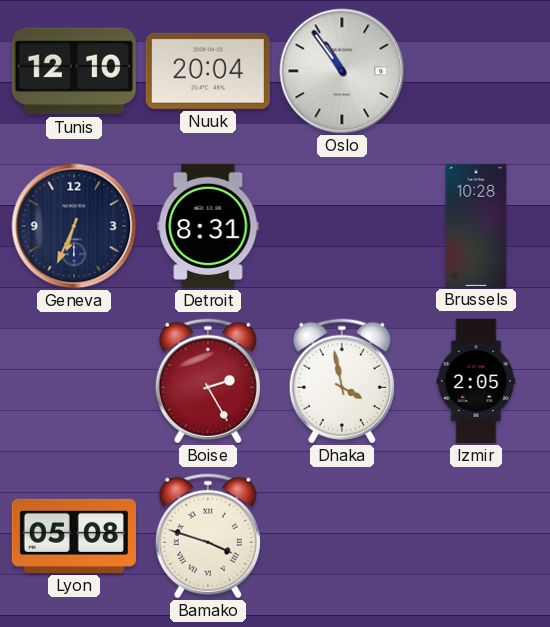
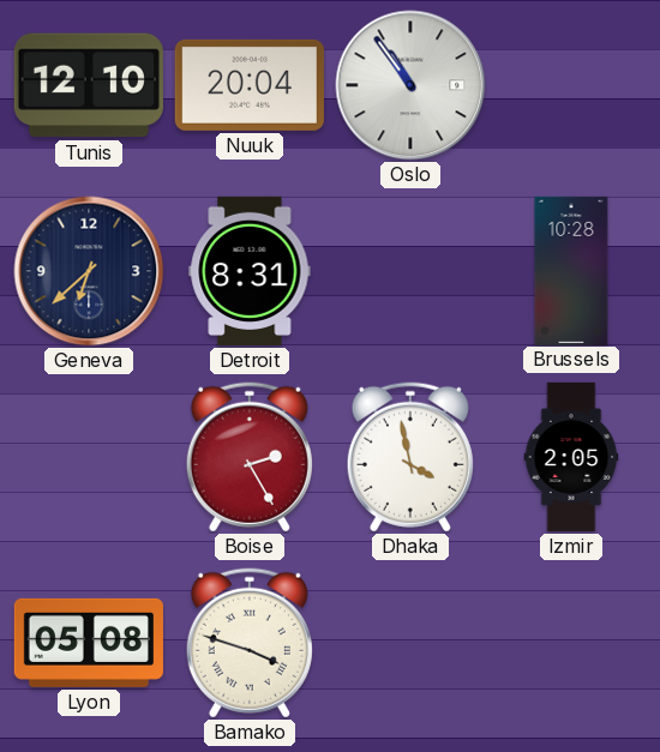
Geneva: 6:34 -> 6:38
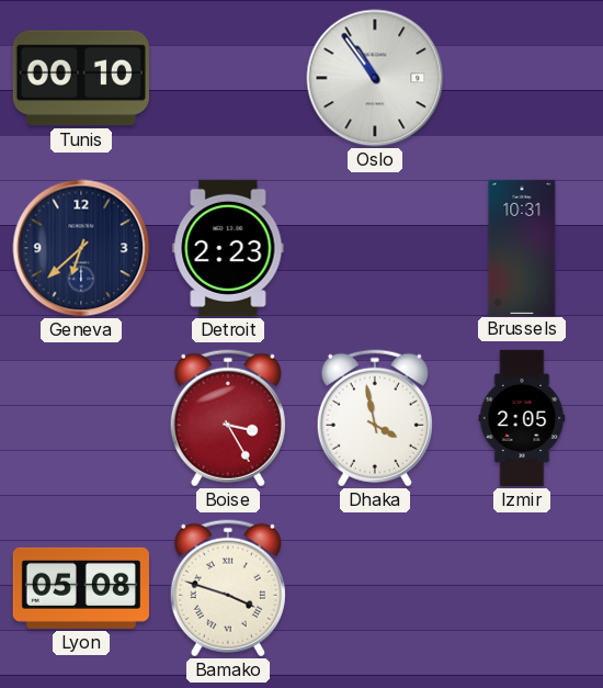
Tunis: 12:10 -> 00:10
Nuuk: 20:04 -> none
Detroit: 8:31 -> 2:23
Brussels: 10:28 -> 10:31
Boise: 2:25 -> 3:25
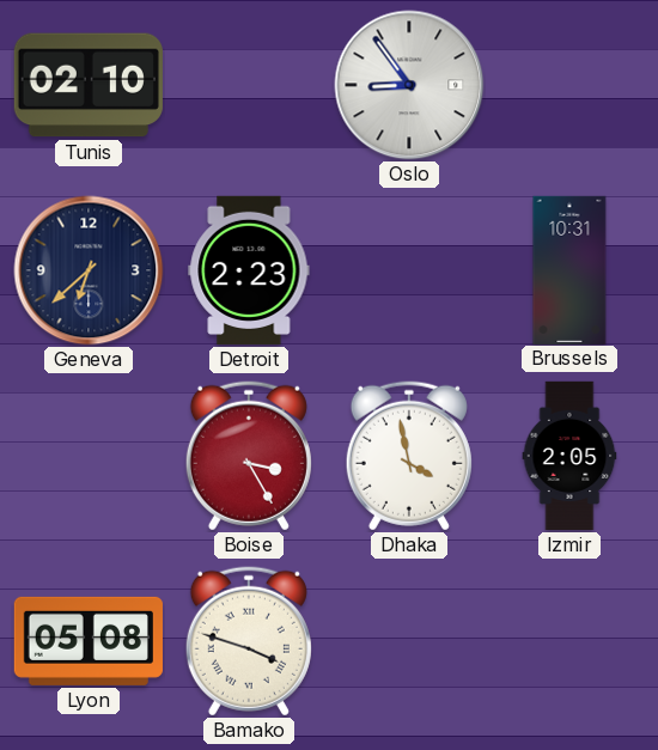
Tunis: 00:10 -> 02:10
Oslo: 10:54 -> 8:54
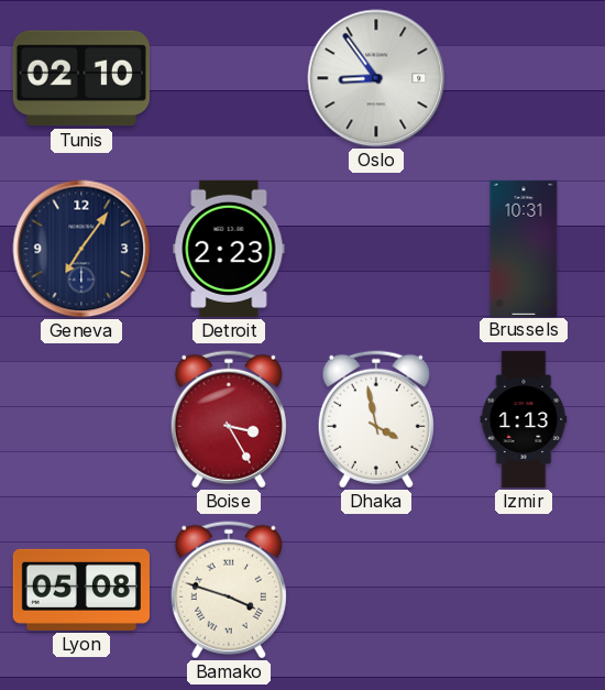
Geneva: 6:38 -> 7:06
Izmir: 2:05 -> 1:13
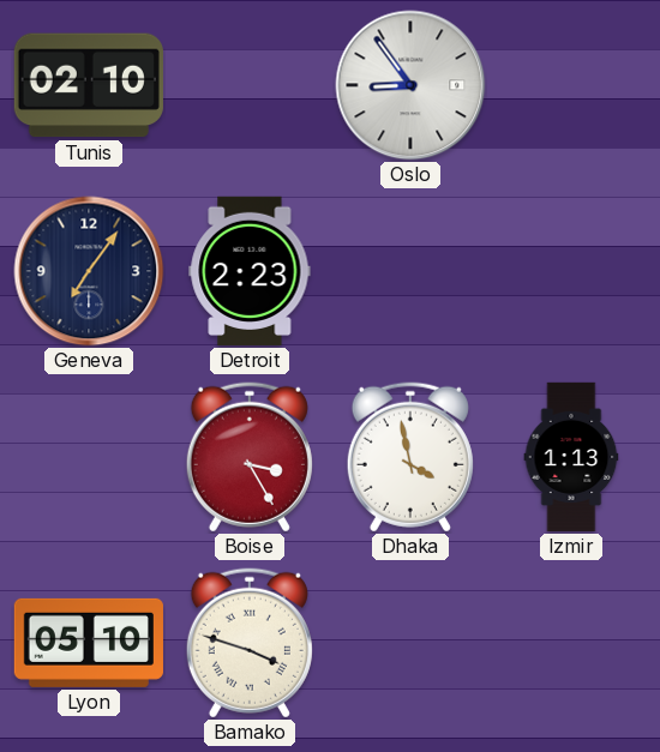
Brussels: 10:31 -> none
Lyon: 05:08 -> 05:10
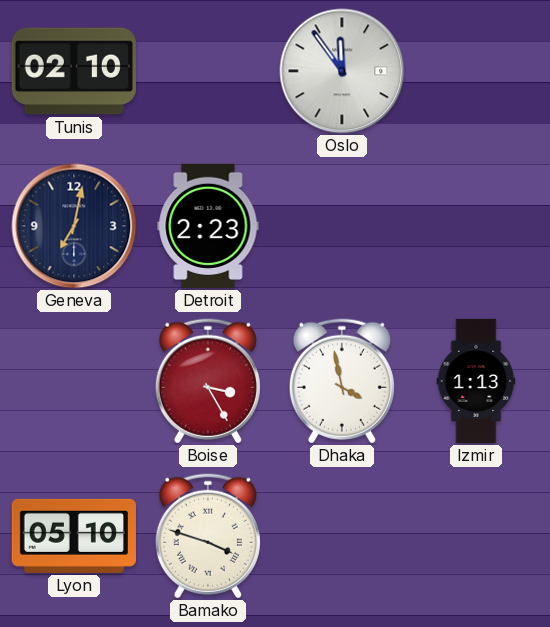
Oslo: 8:54 -> 11:54
Geneva: 7:06 -> 7:02
